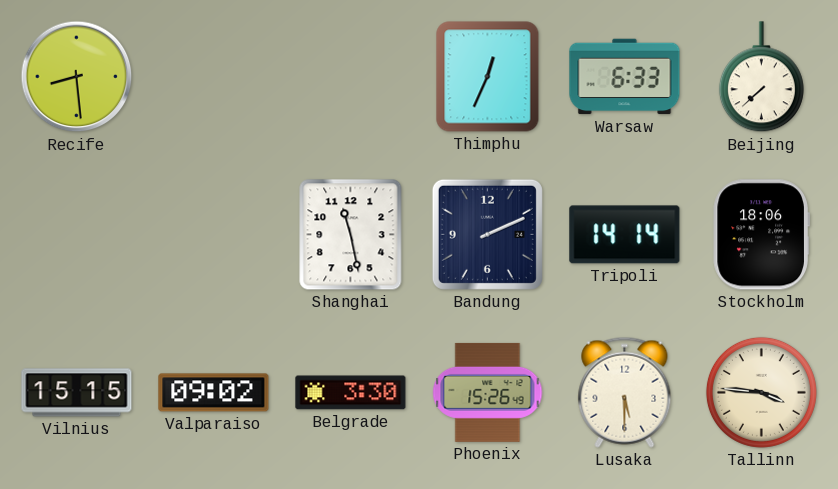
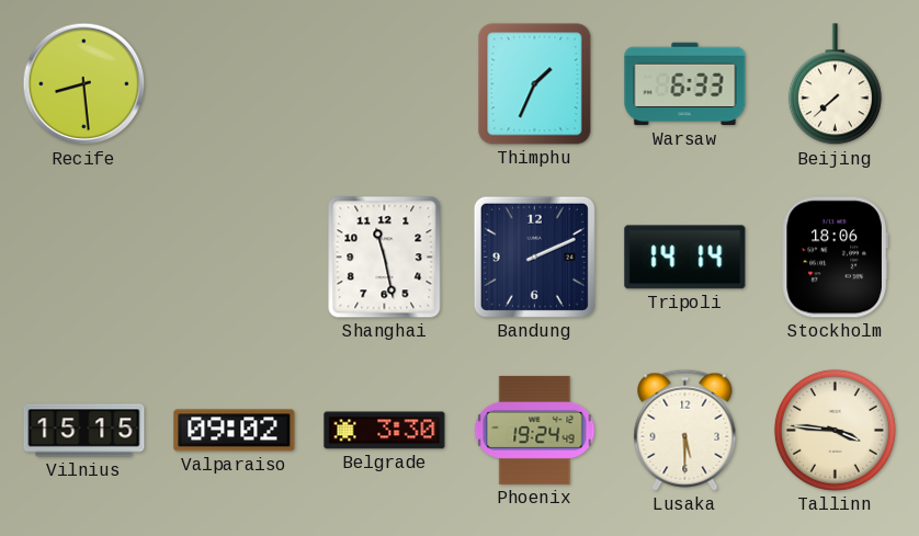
Thimphu: 12:34 -> 1:34
Phoenix: 15:26 -> 19:24
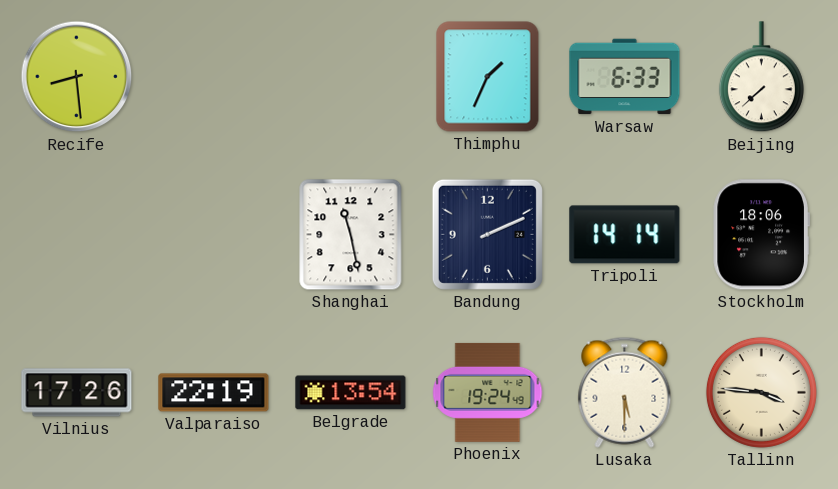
Vilnius: 15:15 -> 17:26
Valparaiso: 09:02 -> 22:19
Belgrade: 3:30 -> 13:54
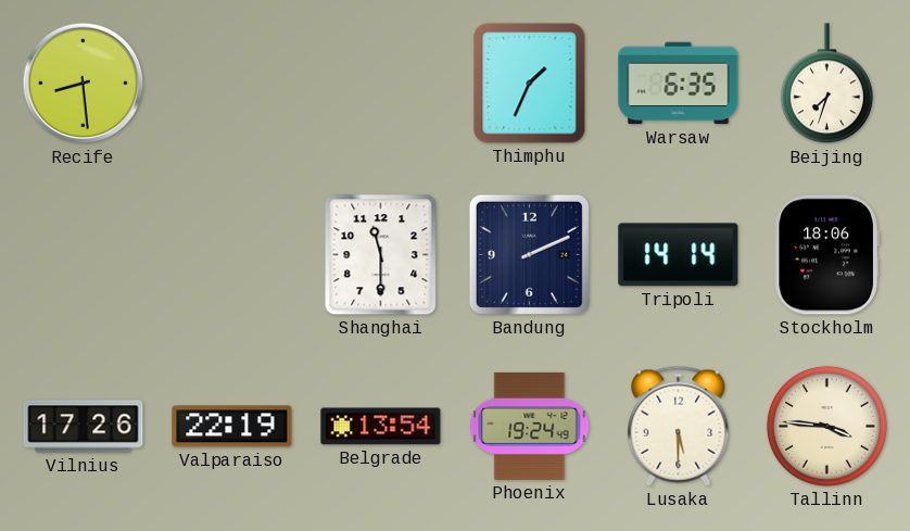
Warsaw: 6:33 -> 6:35
Beijing: 7:38 -> 7:33
Shanghai: 11:28 -> 11:30
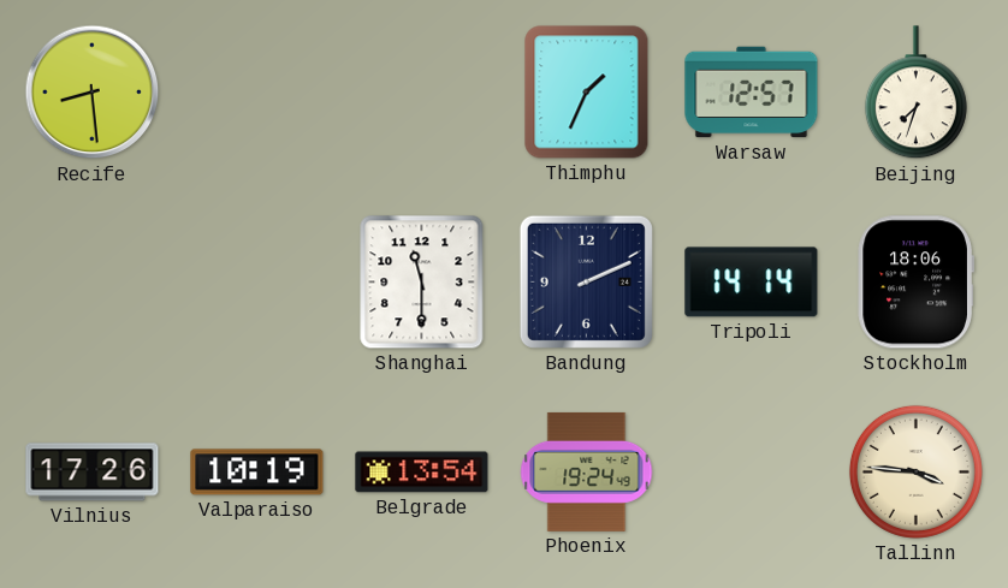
Warsaw: 6:35 -> 12:57
Valparaiso: 22:19 -> 10:19
Lusaka: 5:30 -> none
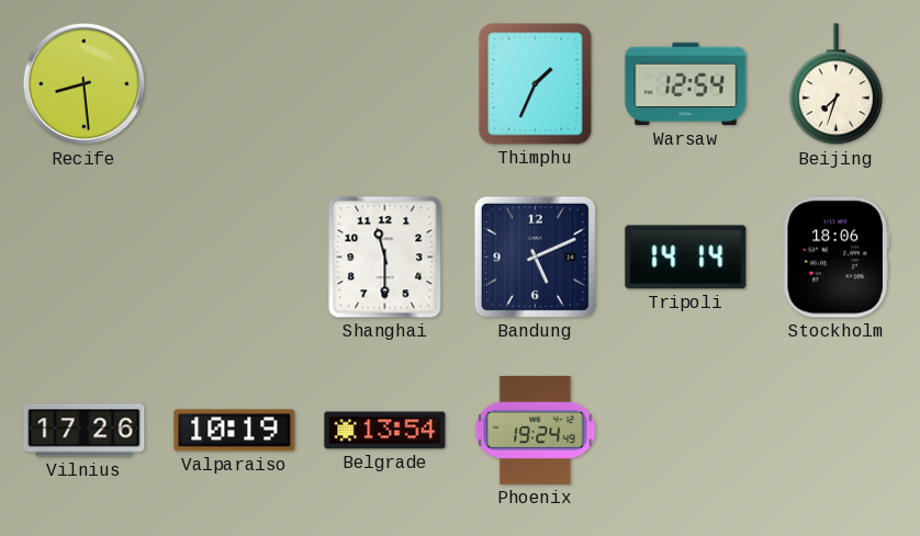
Warsaw: 12:57 -> 12:54
Bandung: 2:11 -> 5:11
Tallinn: 3:46 -> none
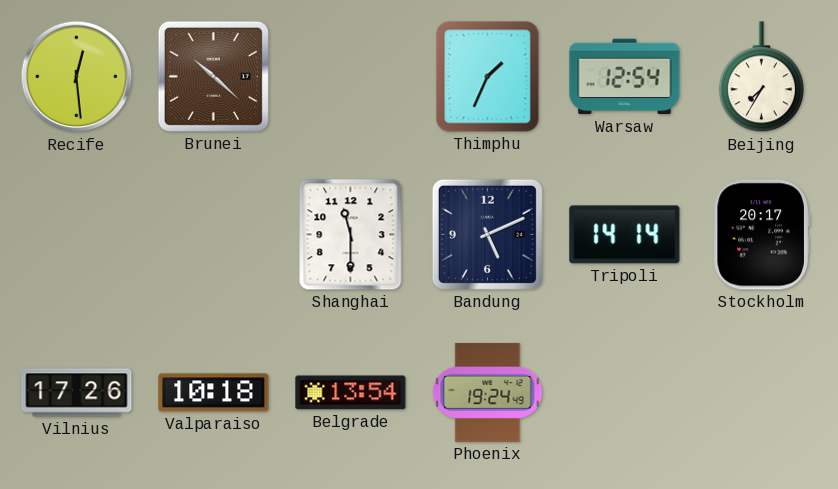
Recife: 8:29 -> 12:29
Brunei: none -> 10:22
Beijing: 7:33 -> 7:35
Stockholm: 18:06 -> 20:17
Valparaiso: 10:19 -> 10:18
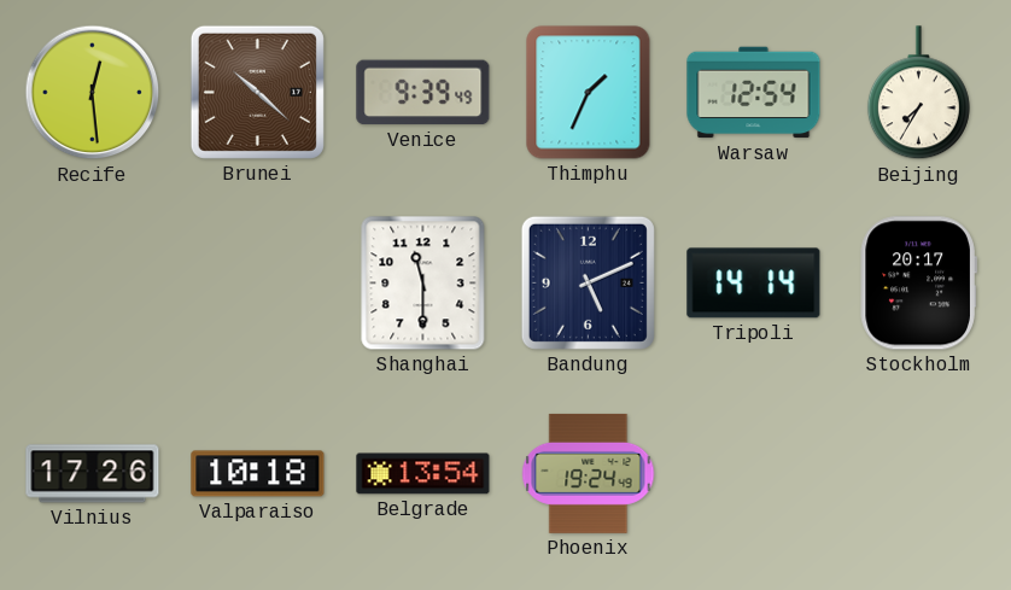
Venice: none -> 9:39
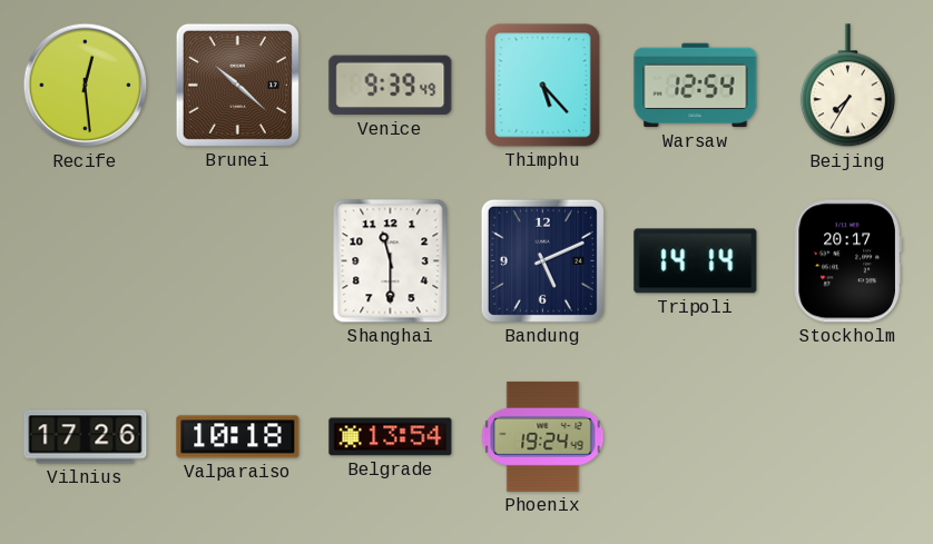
Thimphu: 1:34 -> 5:23
